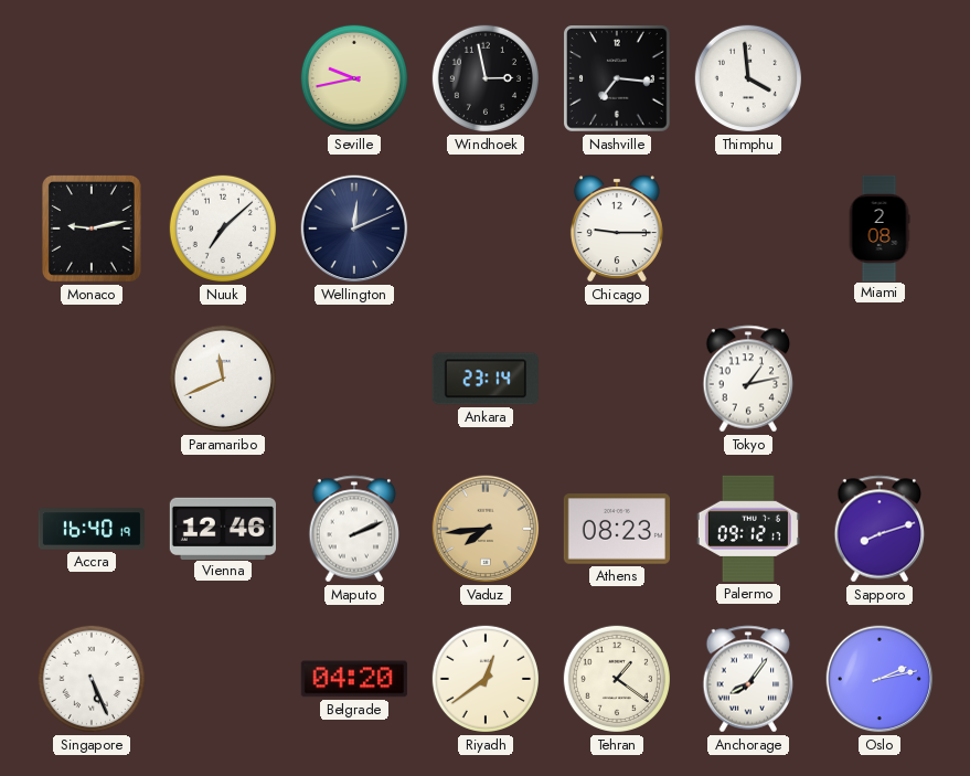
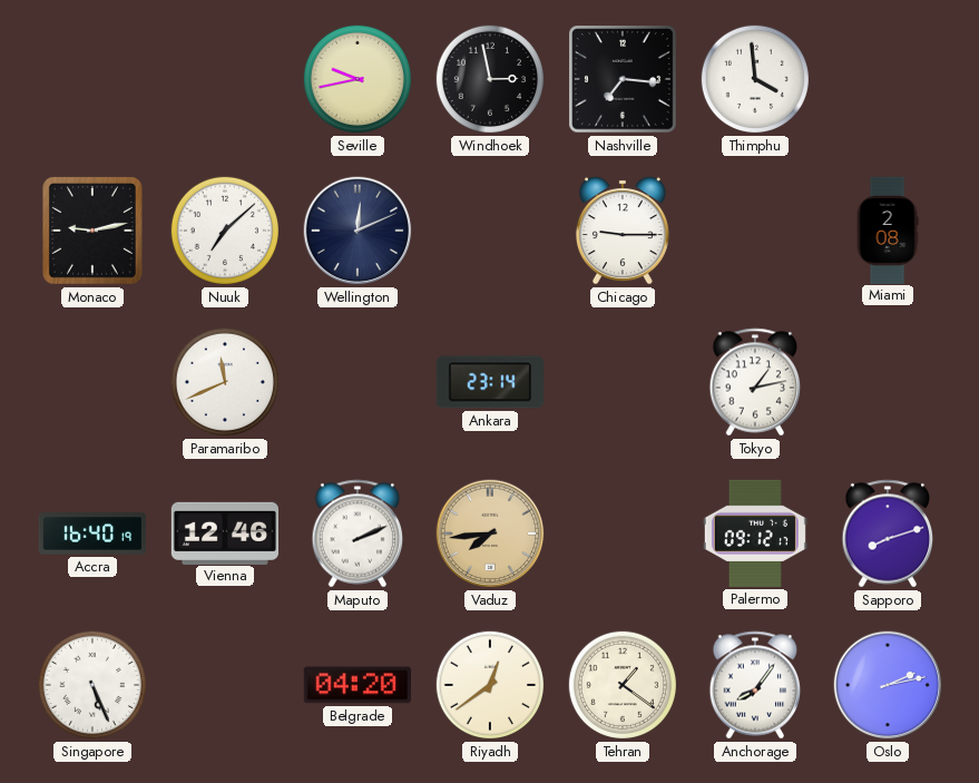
Athens: 08:23 -> none
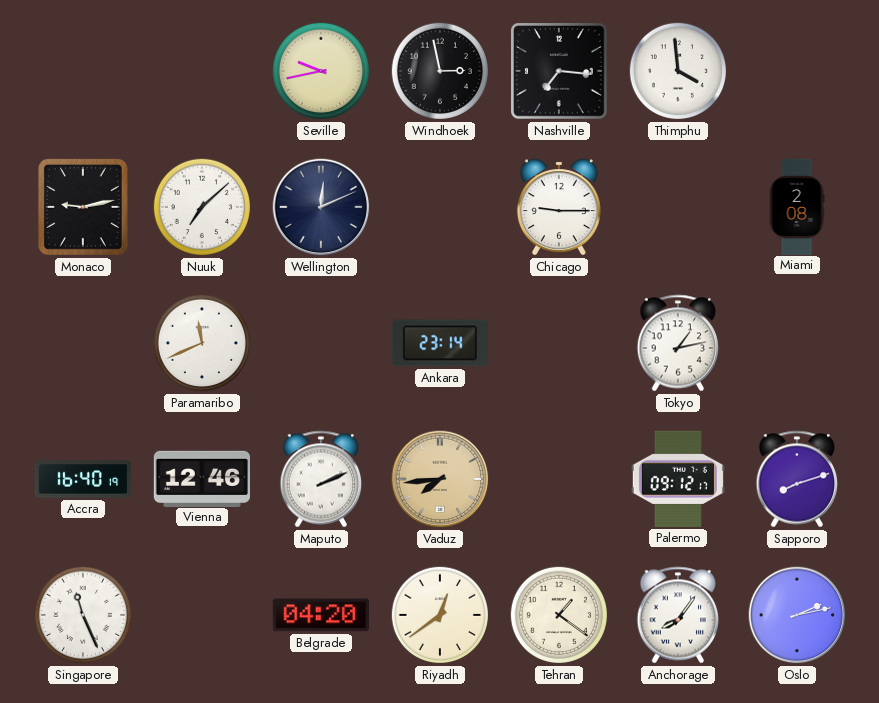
Singapore: 5:26 -> 11:26
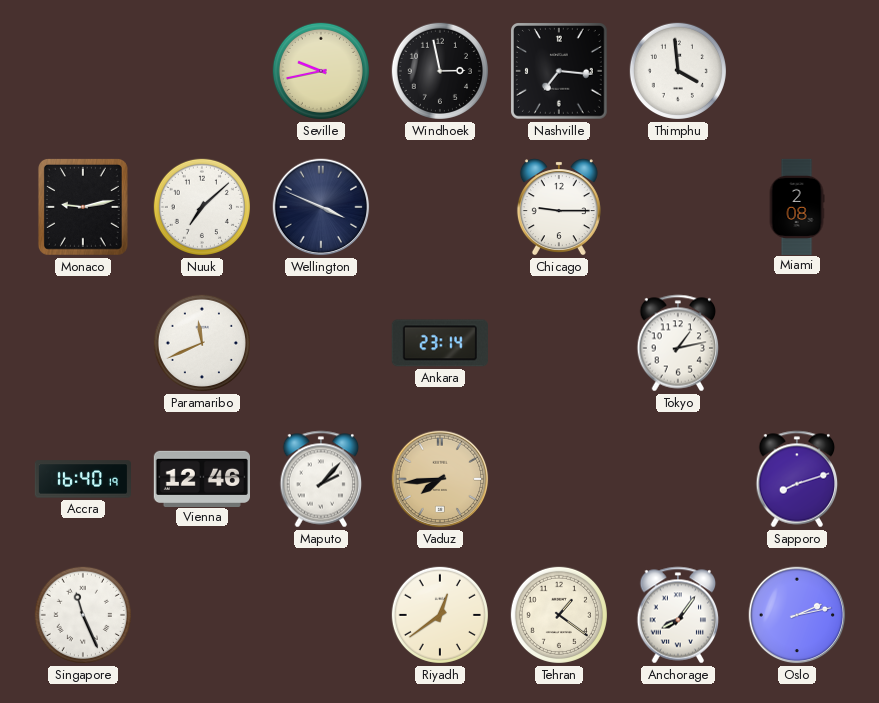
Wellington: 12:11 -> 3:49
Maputo: 2:11 -> 2:07
Palermo: 09:12 -> none
Belgrade: 04:20 -> none
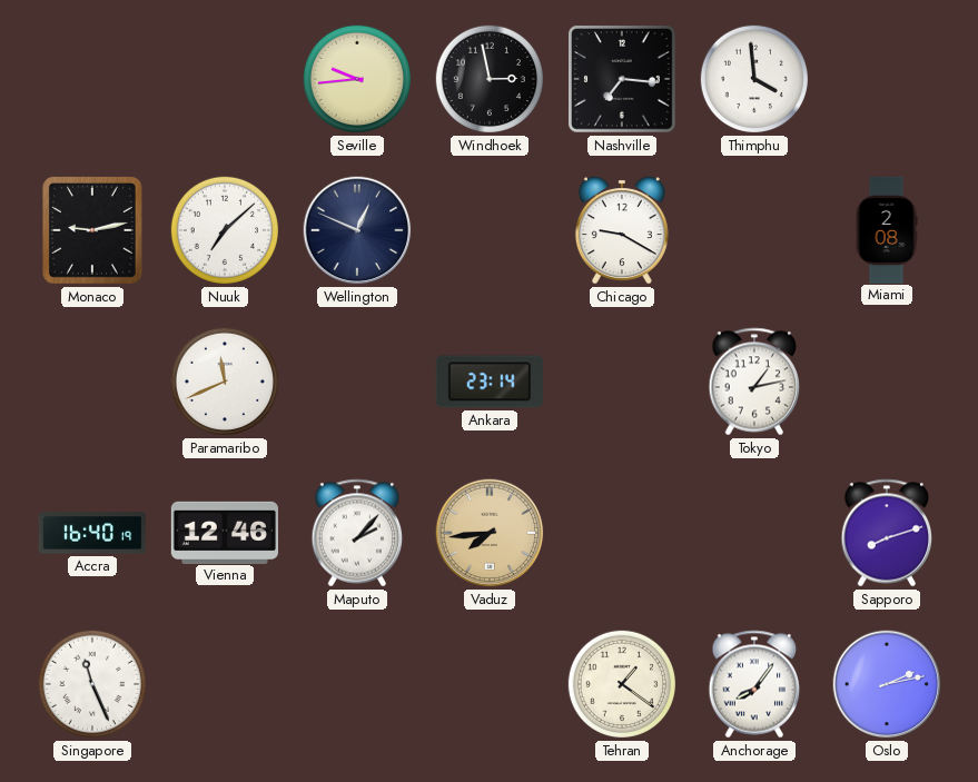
Seville: 9:43 -> 9:44
Wellington: 3:49 -> 12:49
Chicago: 9:15 -> 9:20
Riyadh: 12:39 -> none
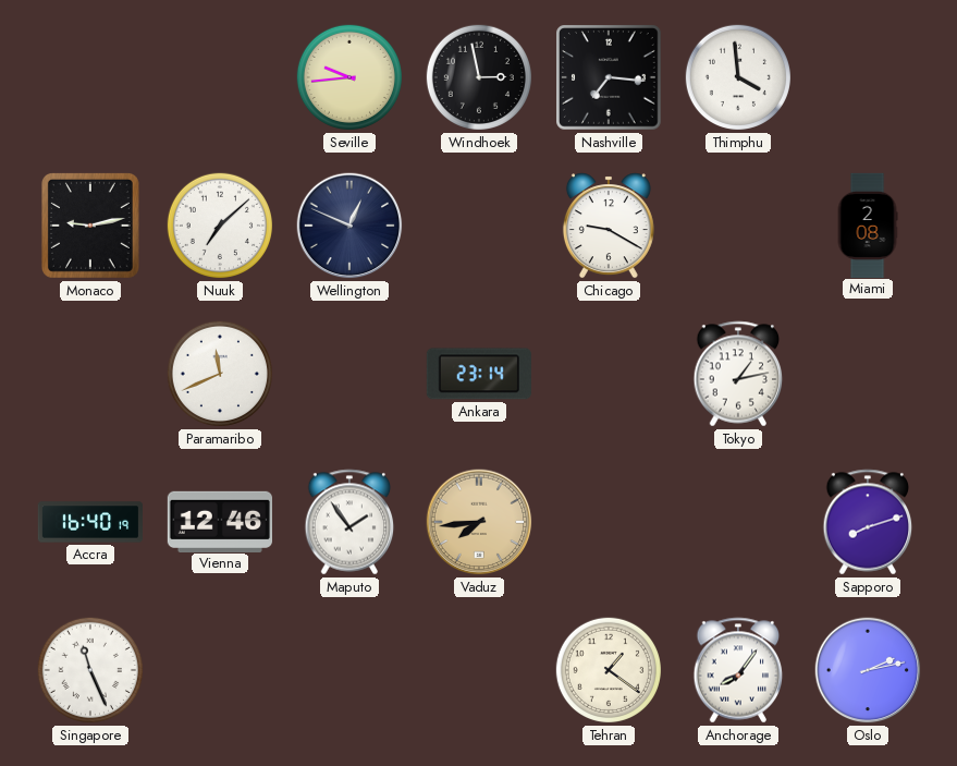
Maputo: 2:07 -> 1:54
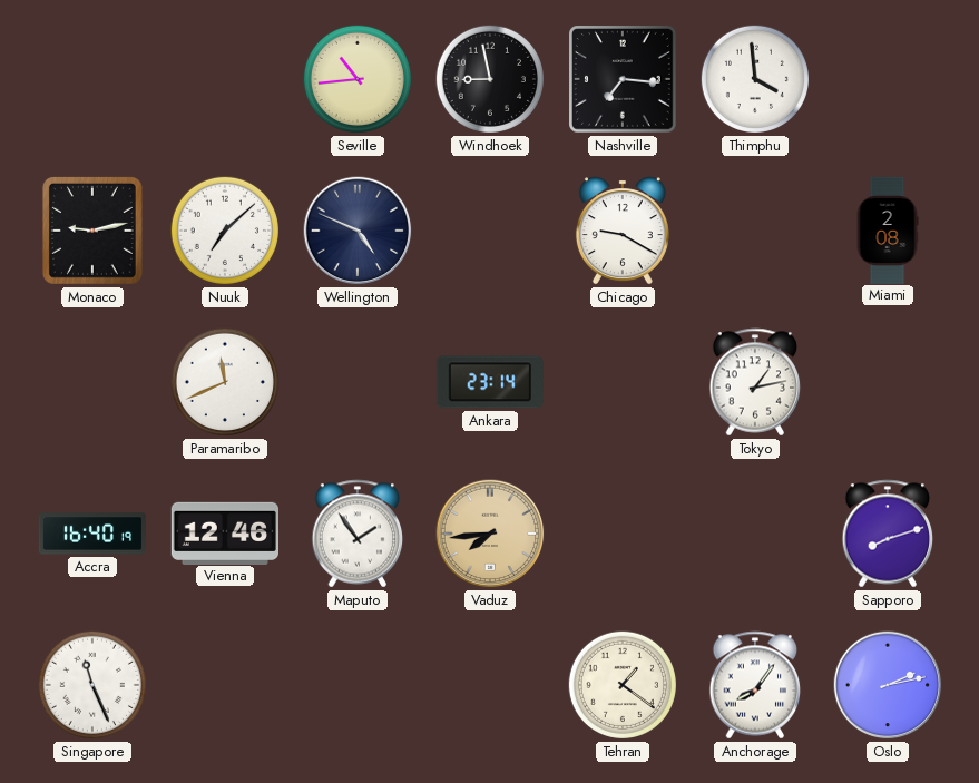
Seville: 9:44 -> 10:44
Windhoek: 2:58 -> 8:58
Wellington: 12:49 -> 4:49
